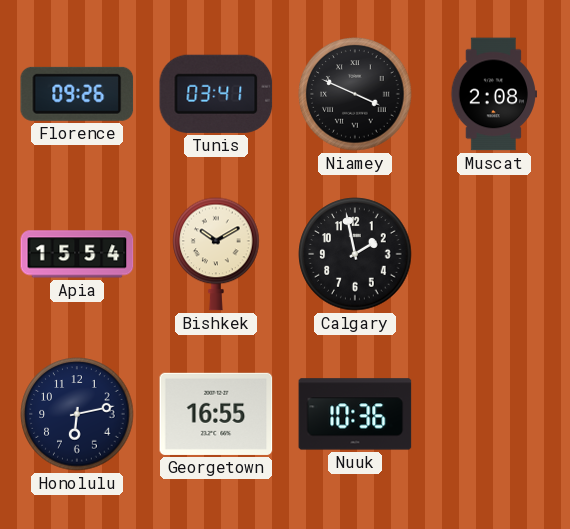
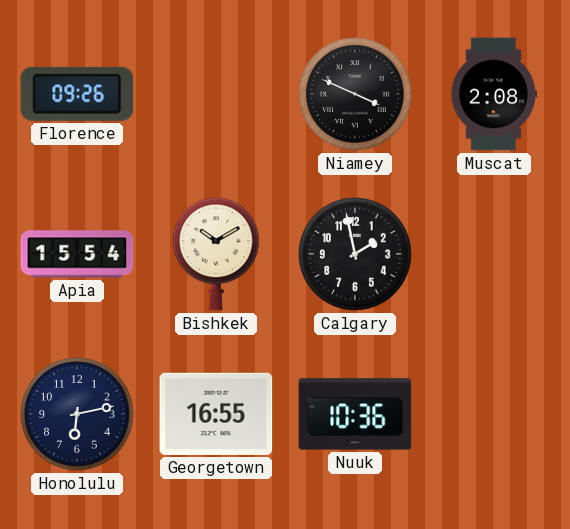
Tunis: 03:41 -> none
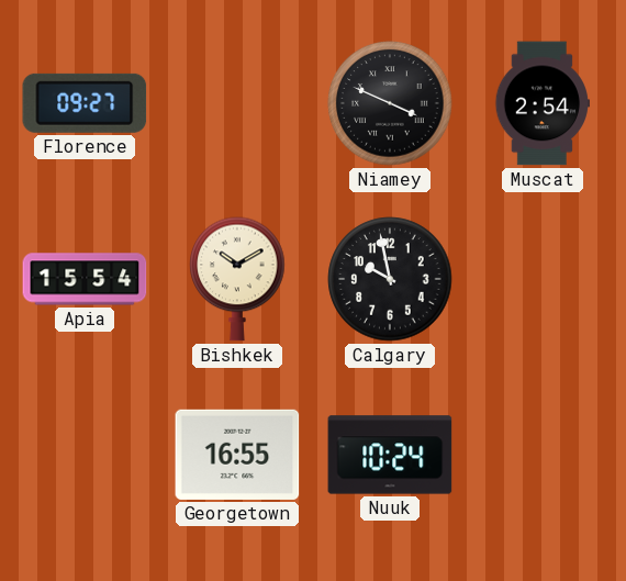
Florence: 09:26 -> 09:27
Muscat: 2:08 -> 2:54
Calgary: 1:58 -> 9:58
Honolulu: 6:13 -> none
Nuuk: 10:36 -> 10:24
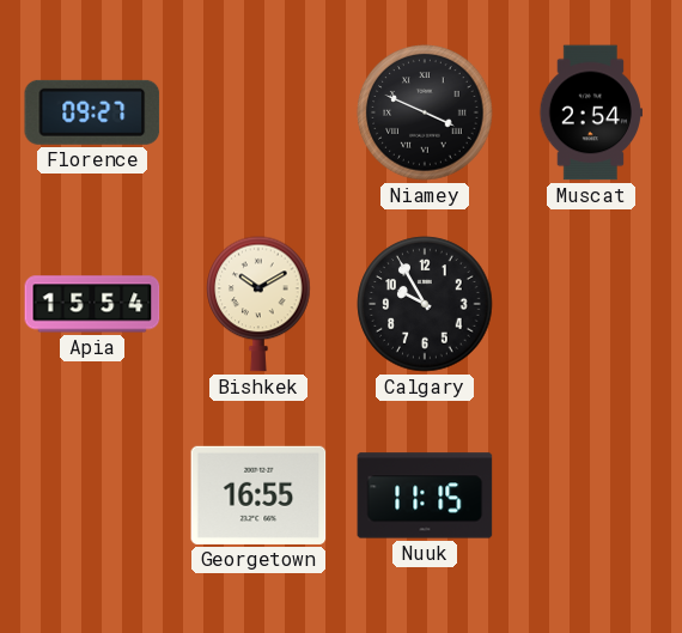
Calgary: 9:58 -> 9:55
Nuuk: 10:24 -> 11:15
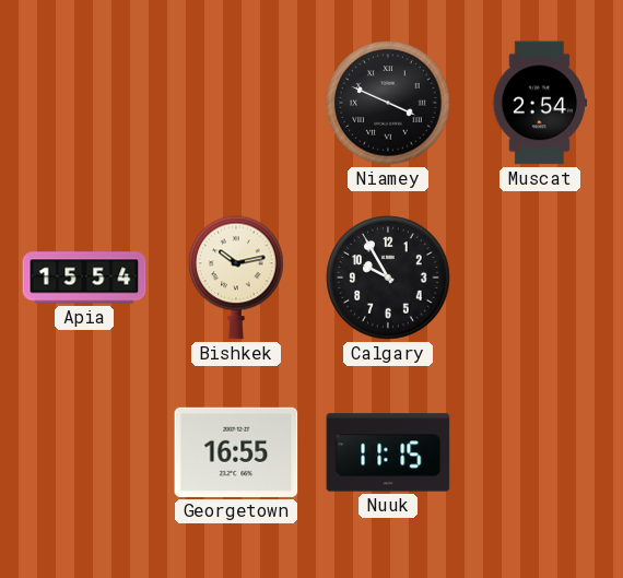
Florence: 09:27 -> none
Bishkek: 10:10 -> 10:13
